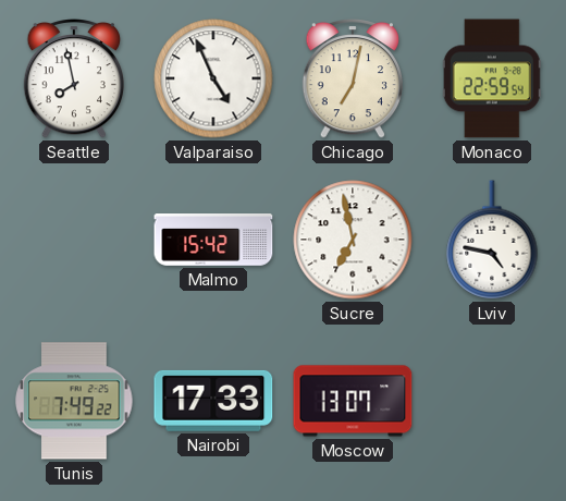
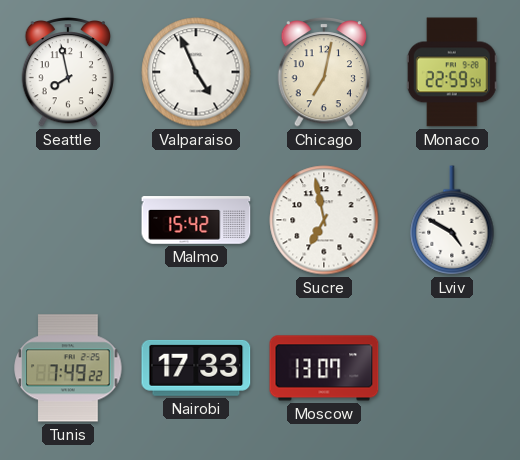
Lviv: 4:47 -> 4:50
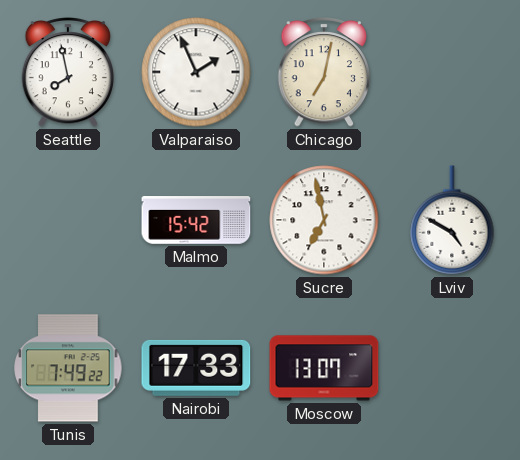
Valparaiso: 4:56 -> 1:56
Monaco: 22:59 -> none
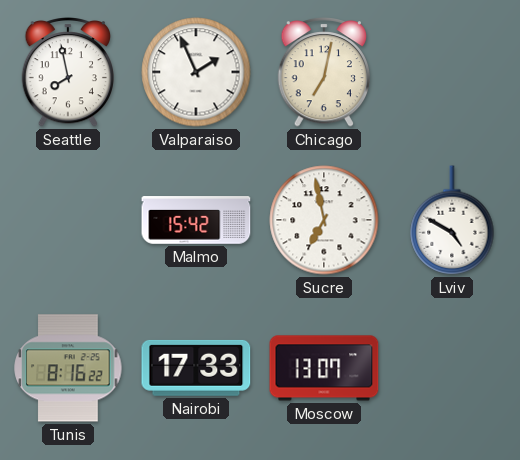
Tunis: 7:49 -> 8:16
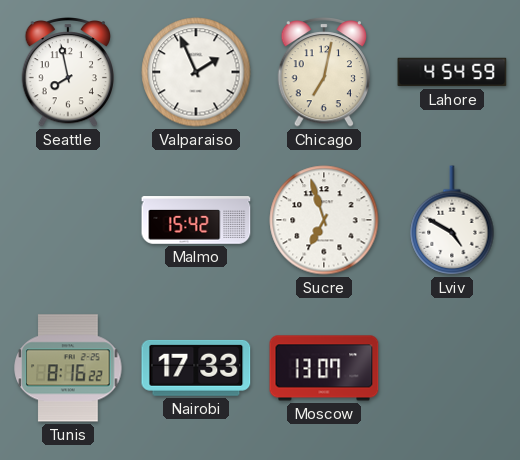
Lahore: none -> 4:54
Sucre: 6:58 -> 6:57
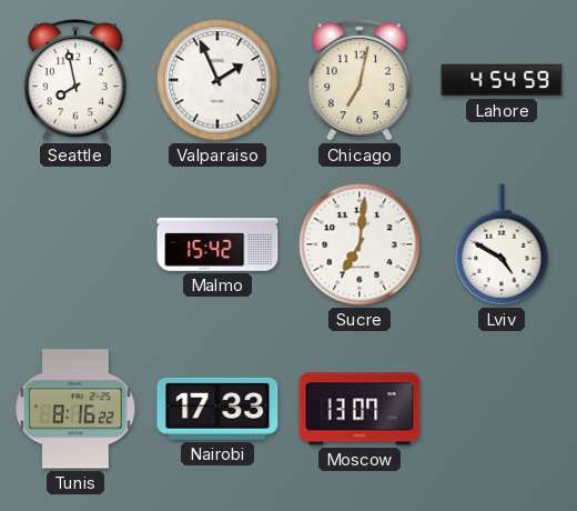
Sucre: 6:57 -> 7:01
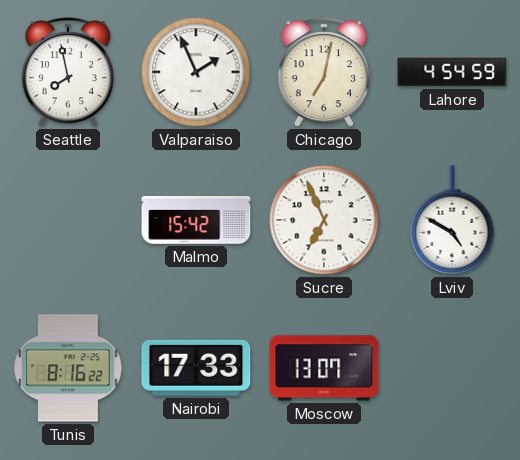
Sucre: 7:01 -> 6:56
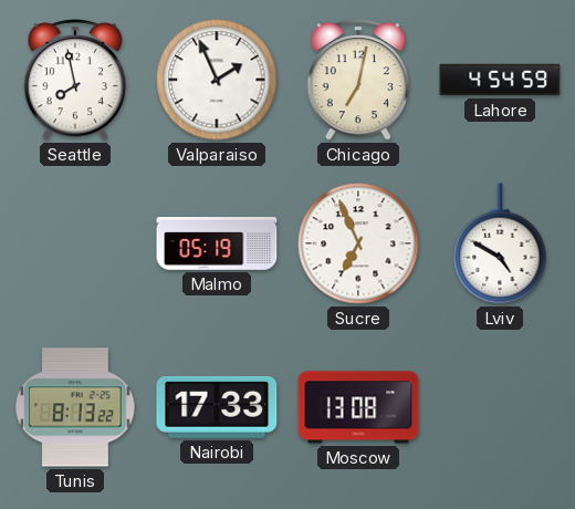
Malmo: 15:42 -> 05:19
Tunis: 8:16 -> 8:13
Moscow: 13:07 -> 13:08
